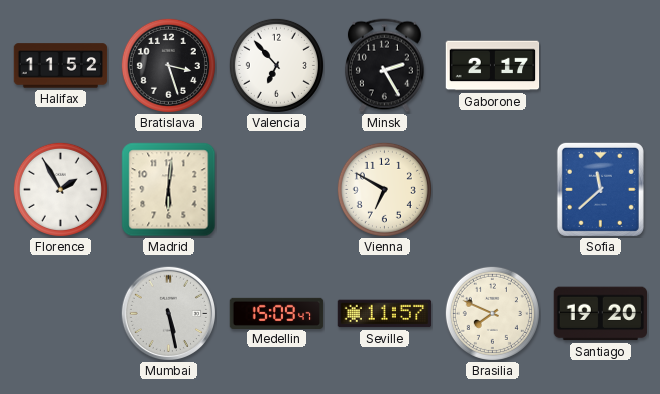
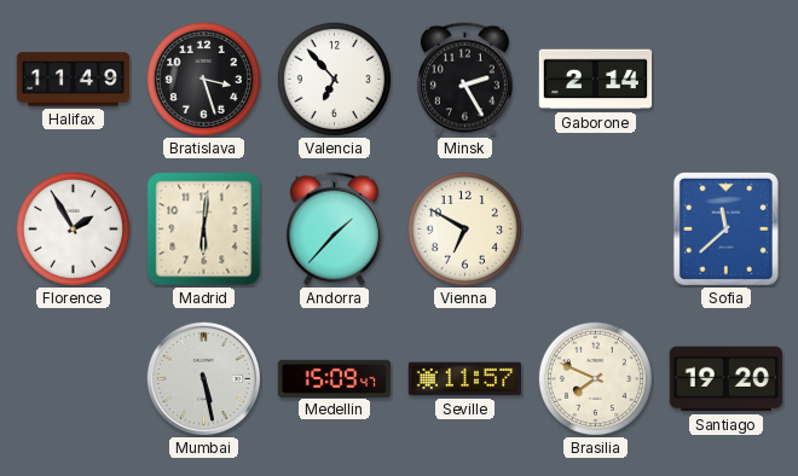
Halifax: 11:52 -> 11:49
Gaborone: 2:17 -> 2:14
Andorra: none -> 1:37
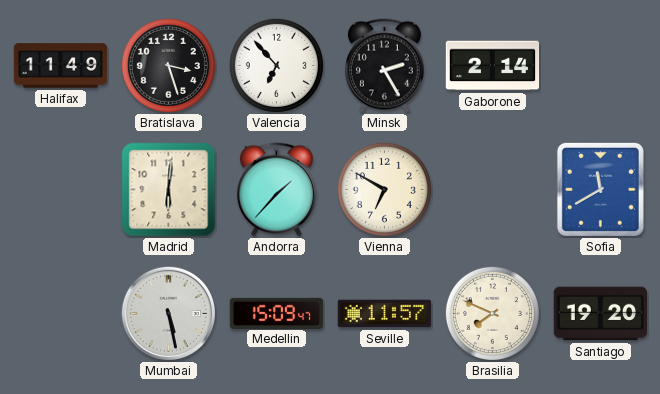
Florence: 1:55 -> none
Sofia: 11:38 -> 11:40
